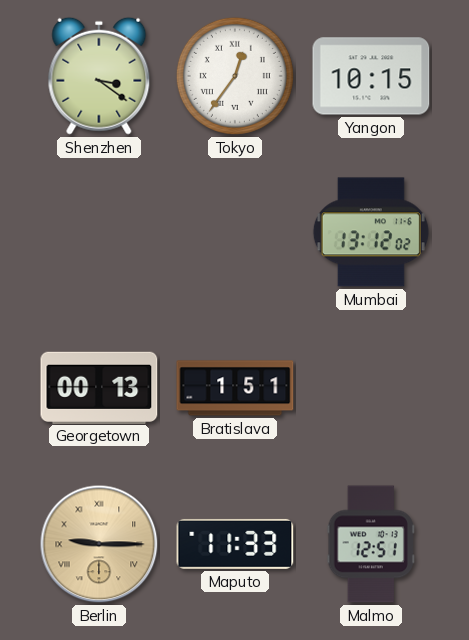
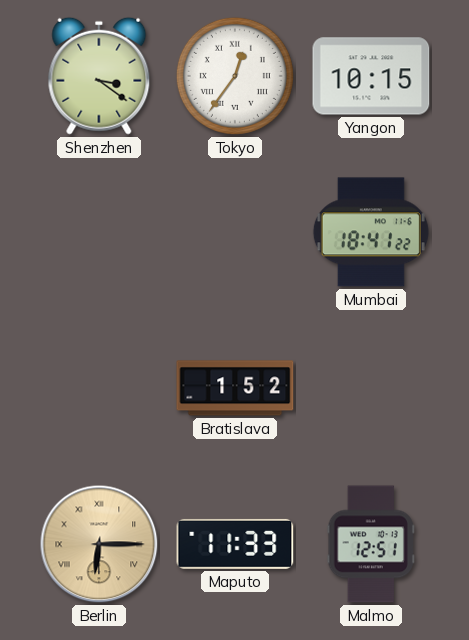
Mumbai: 13:12 -> 18:41
Georgetown: 00:13 -> none
Bratislava: 1:51 -> 1:52
Berlin: 9:15 -> 6:15
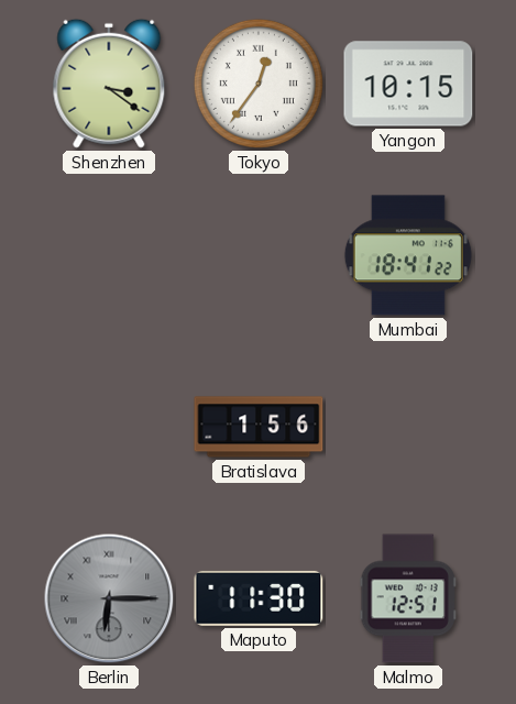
Bratislava: 1:52 -> 1:56
Berlin dial: champagne -> grey
Maputo: 11:33 -> 11:30
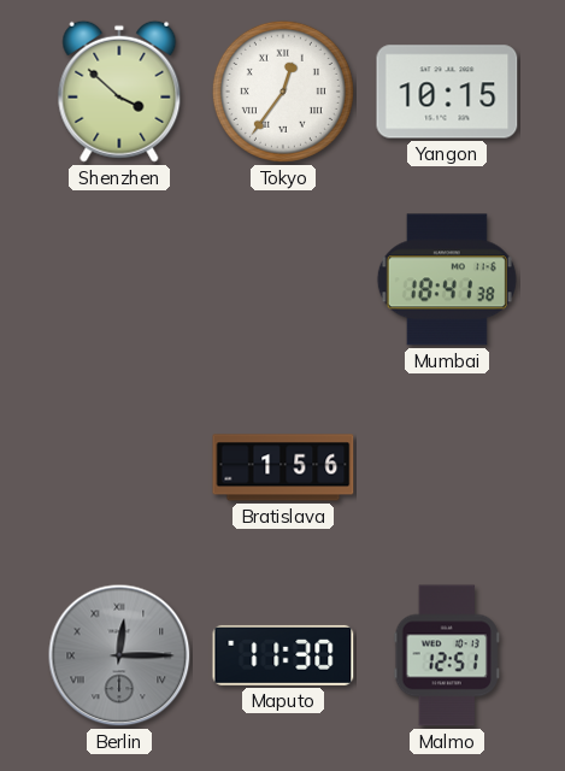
Shenzhen: 3:21 -> 3:52
Mumbai: 18:41:22 -> 18:41:38
Berlin: 6:15 -> 12:15
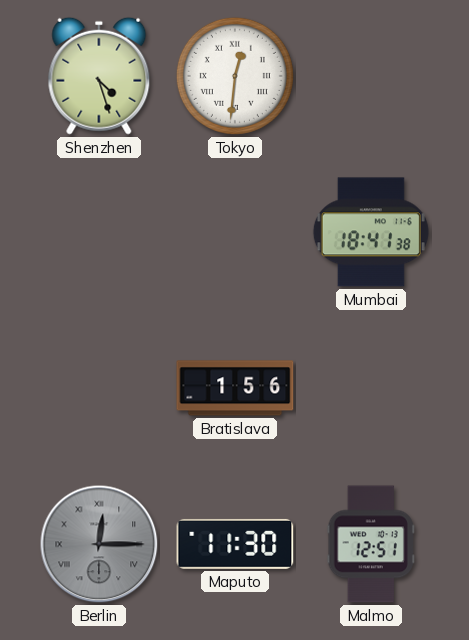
Shenzhen: 3:52 -> 4:27
Tokyo: 12:36 -> 12:31
Yangon: 10:15 -> none
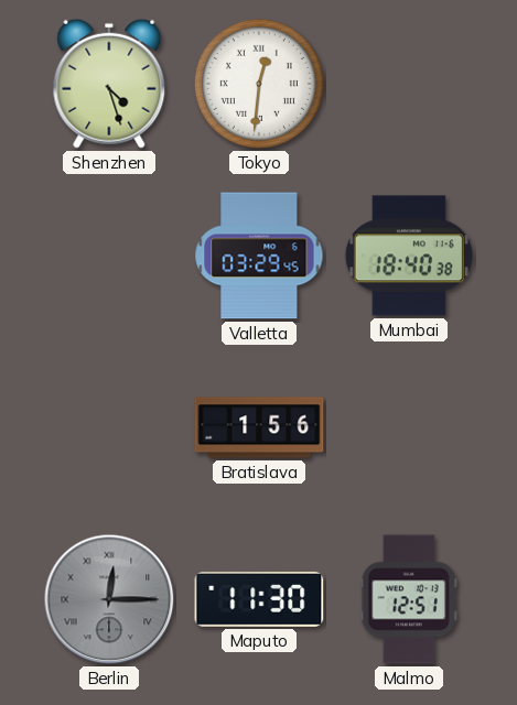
Valletta: none -> 03:29
Mumbai: 18:41 -> 18:40
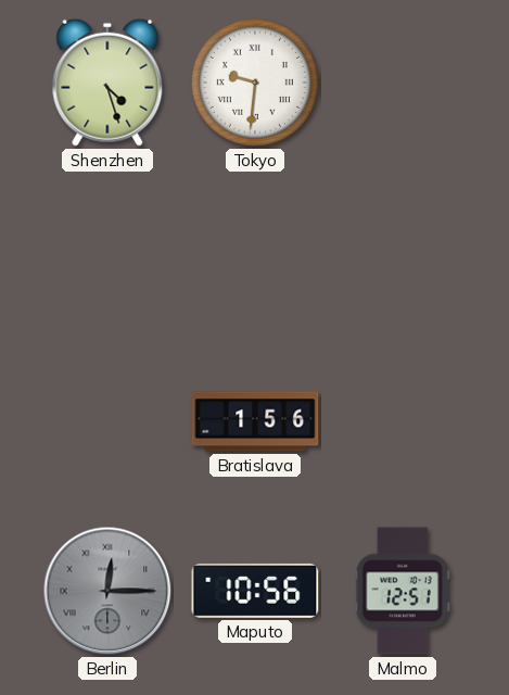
Tokyo: 12:31 -> 9:31
Valletta: 03:29 -> none
Mumbai: 18:40 -> none
Maputo: 11:30 -> 10:56
